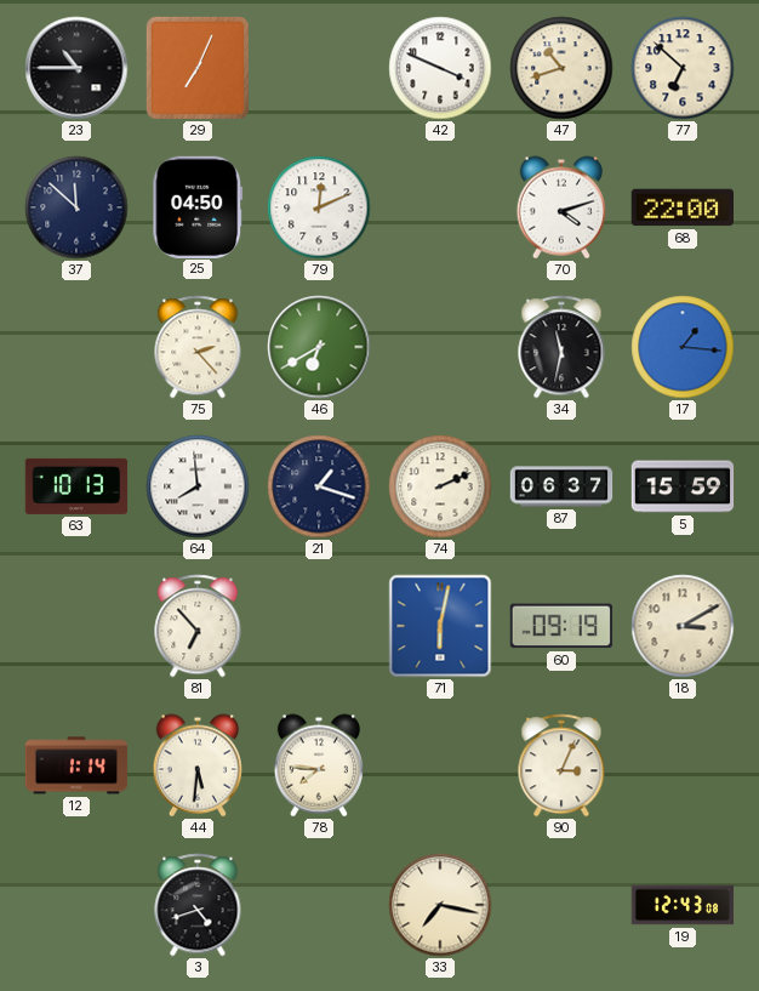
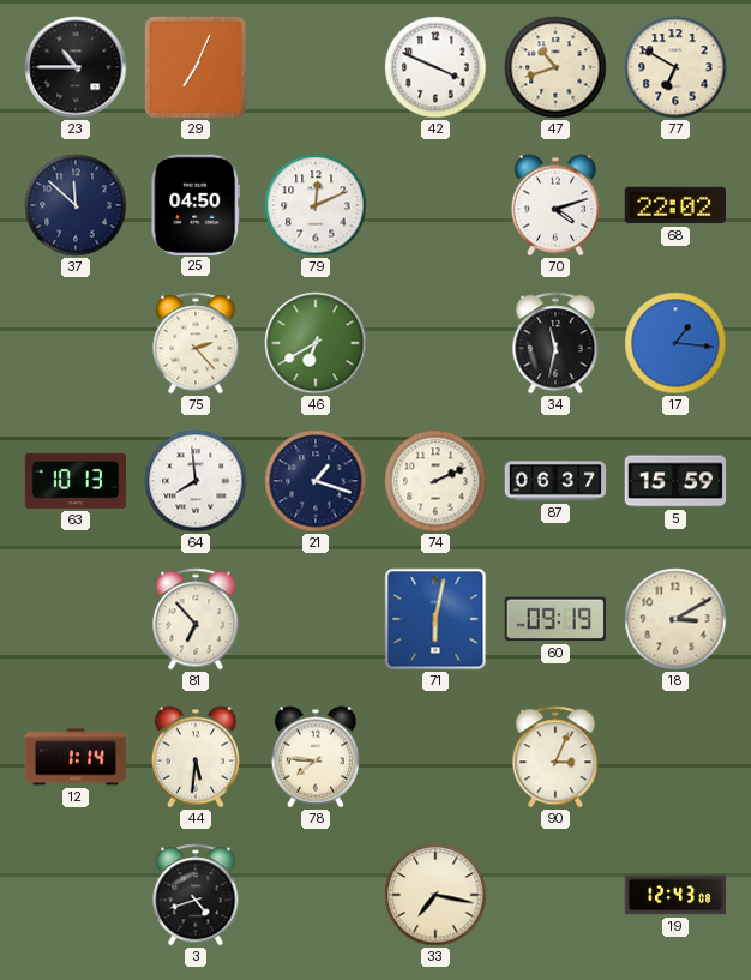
77: 6:52 -> 6:50
68: 22:00 -> 22:02
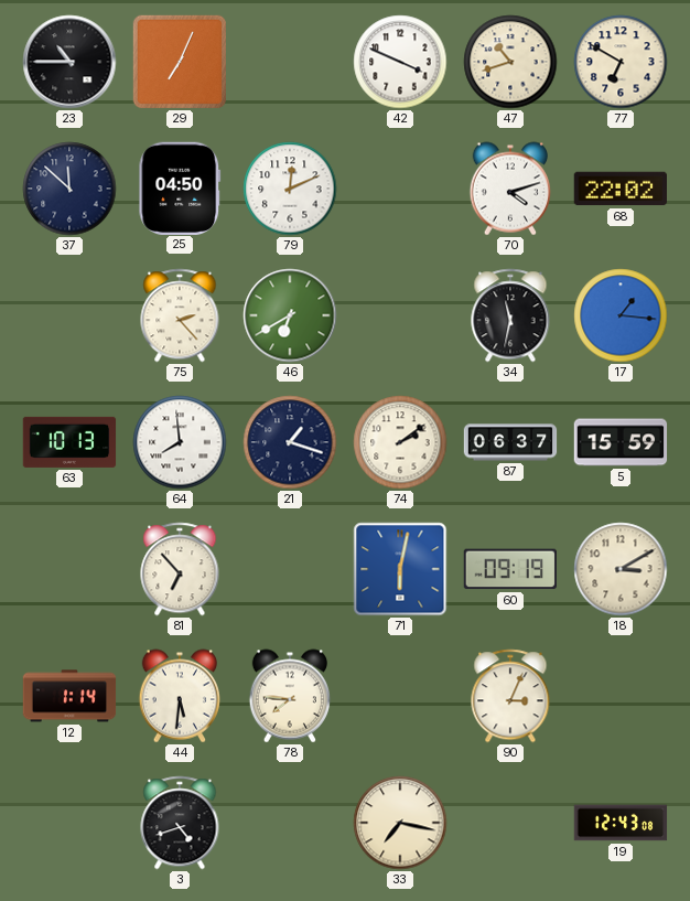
74: 2:11 -> 2:09
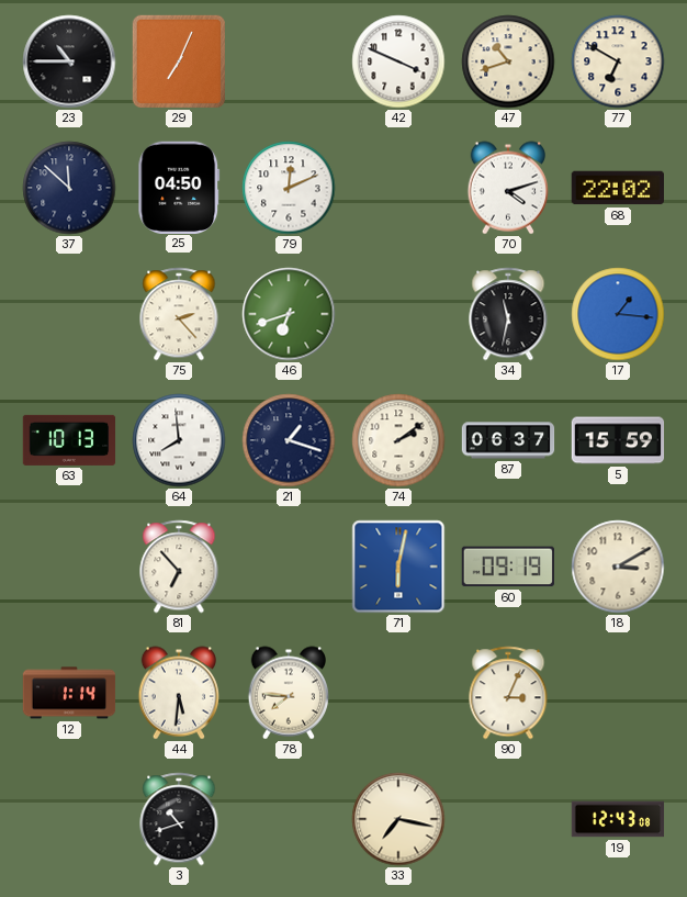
46: 6:40 -> 6:42
3: 4:42 -> 10:42
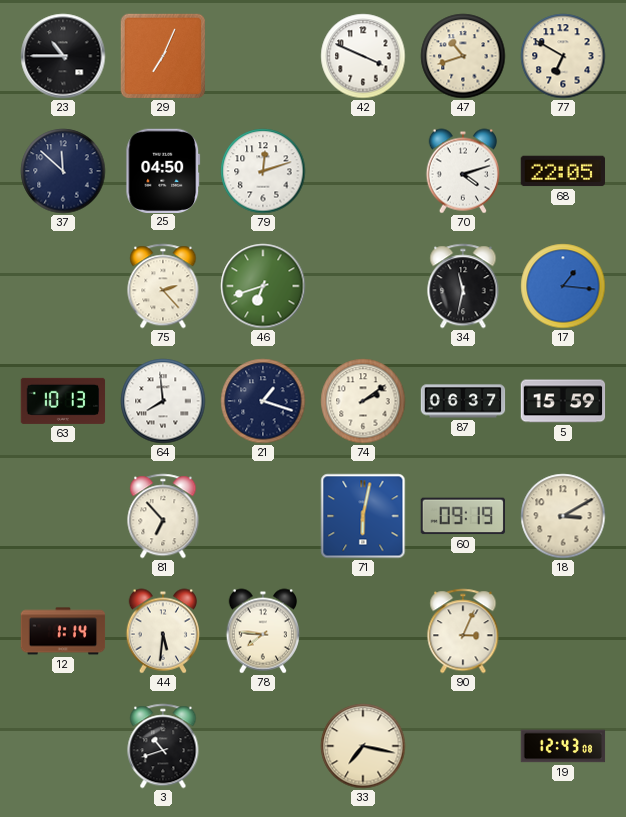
79: 12:11 -> 12:12
68: 22:02 -> 22:05
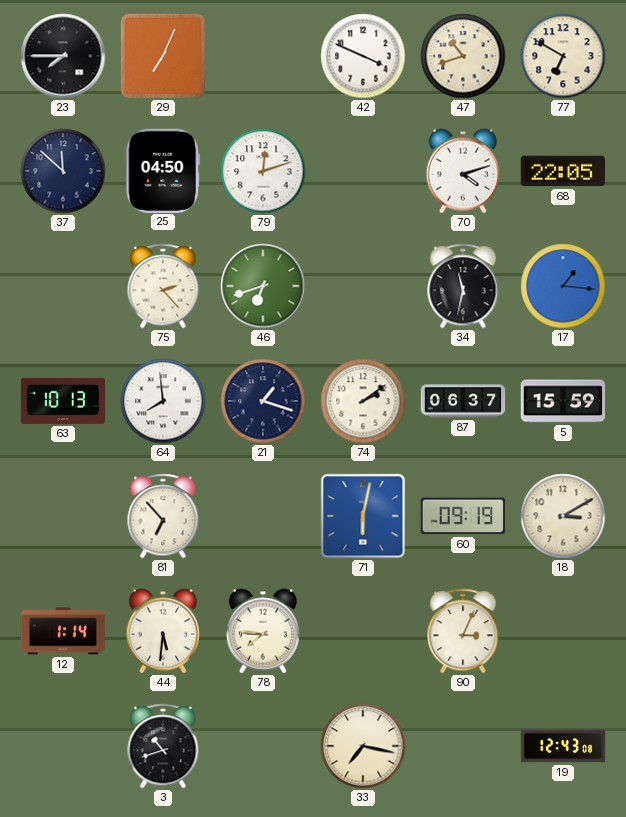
23: 10:45 -> 7:45
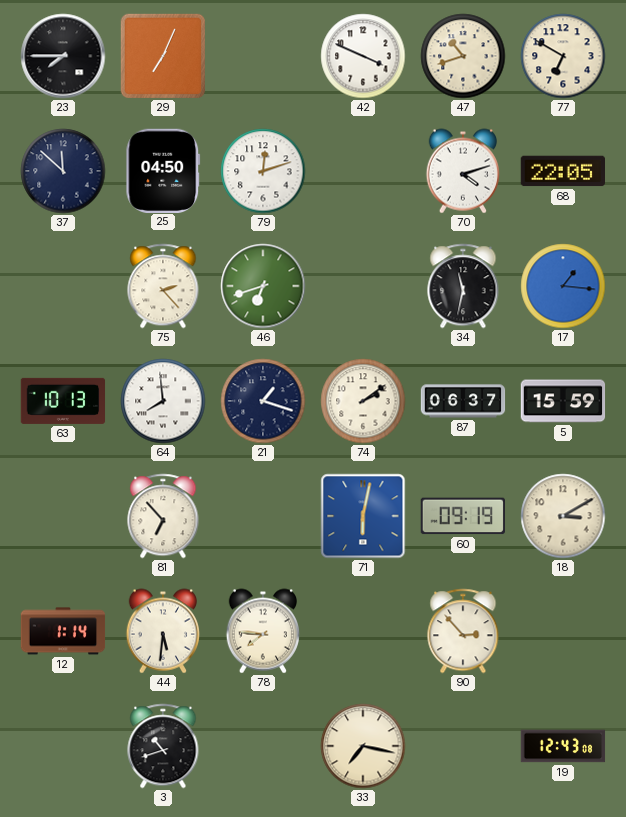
90: 3:04 -> 2:53
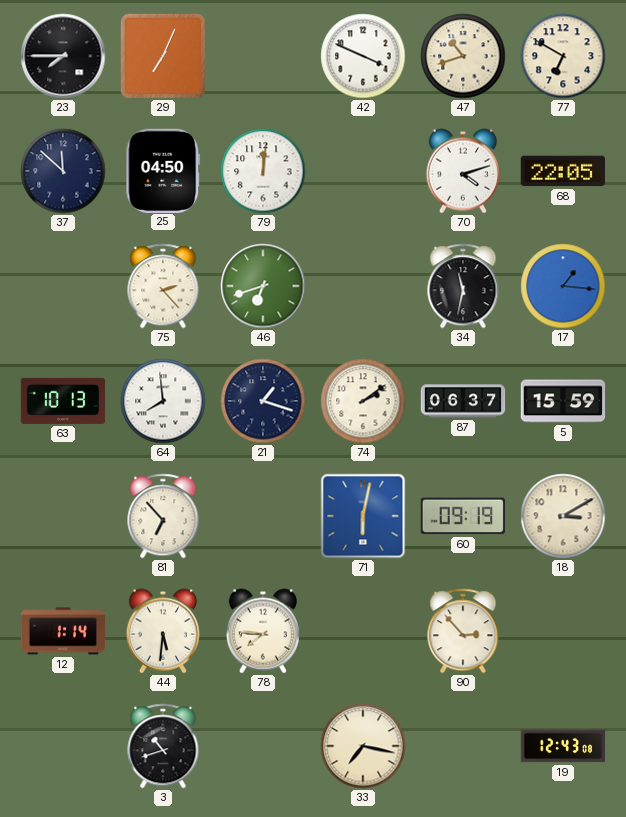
79: 12:12 -> 12:01
